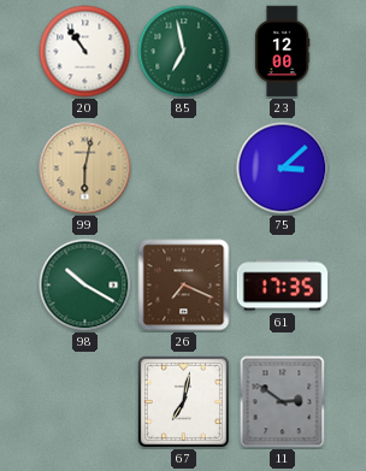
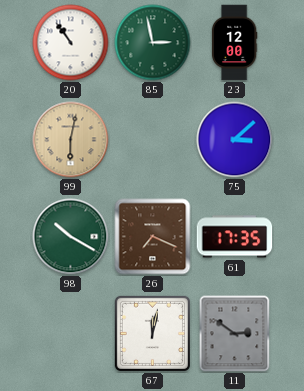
85: 6:58 -> 2:58
67: 7:02 -> 12:02
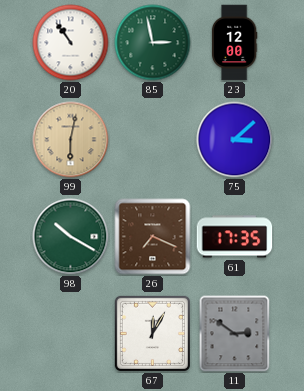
67: 12:02 -> 12:05
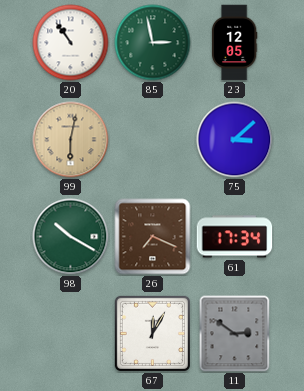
23: 12:00 -> 12:05
61: 17:35 -> 17:34
